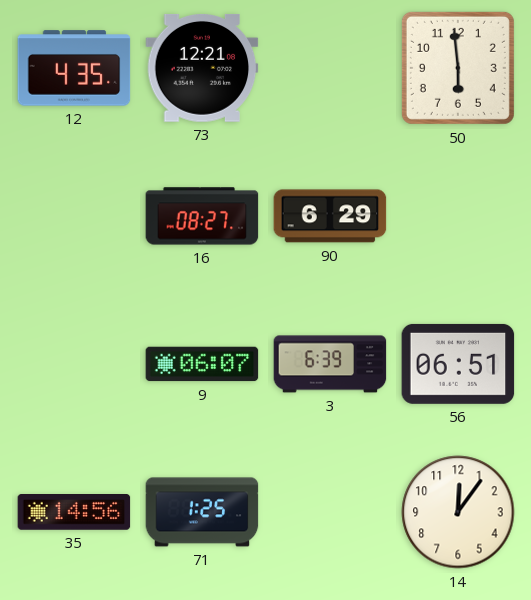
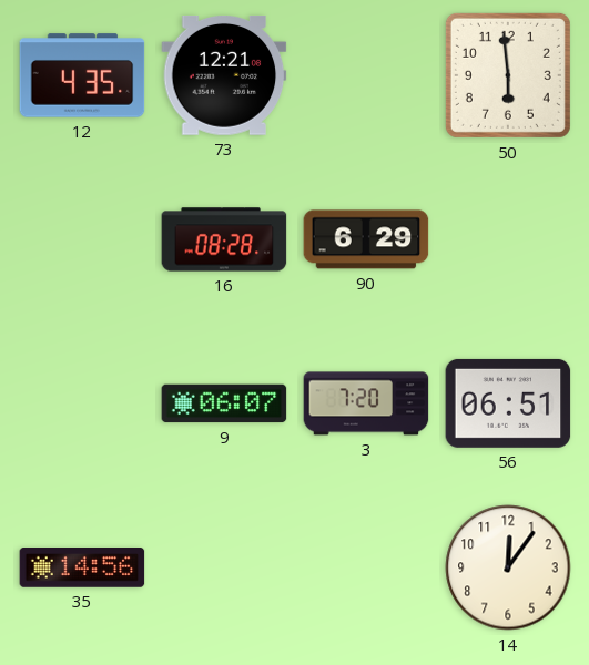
16: 08:27 -> 08:28
3: 6:39 -> 7:20
71: 1:25 -> none
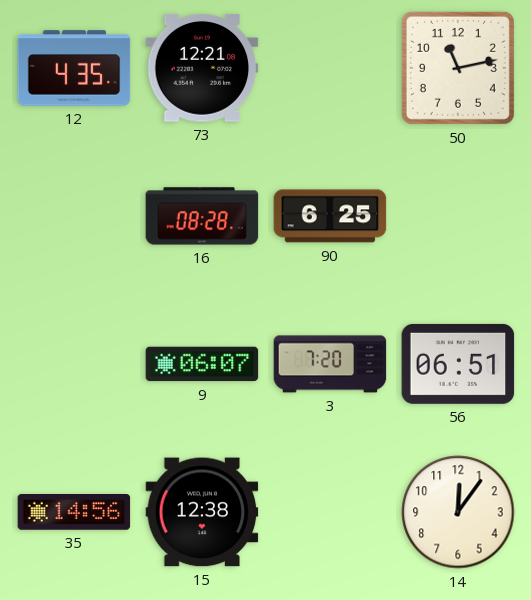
50: 5:59 -> 11:13
90: 6:29 -> 6:25
15: none -> 12:38
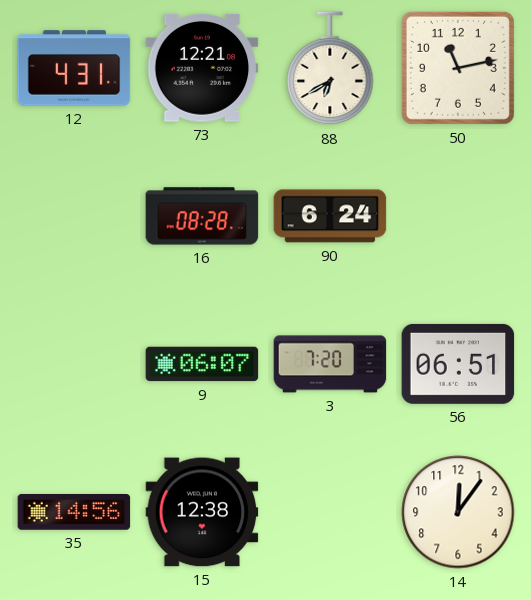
12: 4:35 -> 4:31
88: none -> 6:40
90: 6:25 -> 6:24
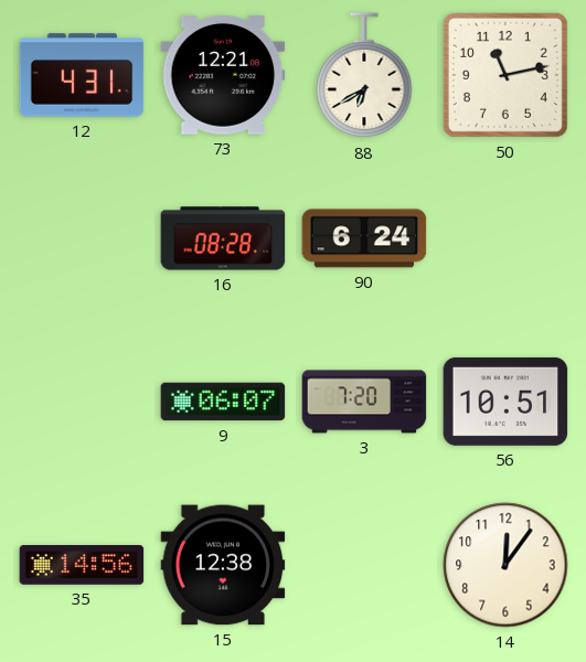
56: 06:51 -> 10:51
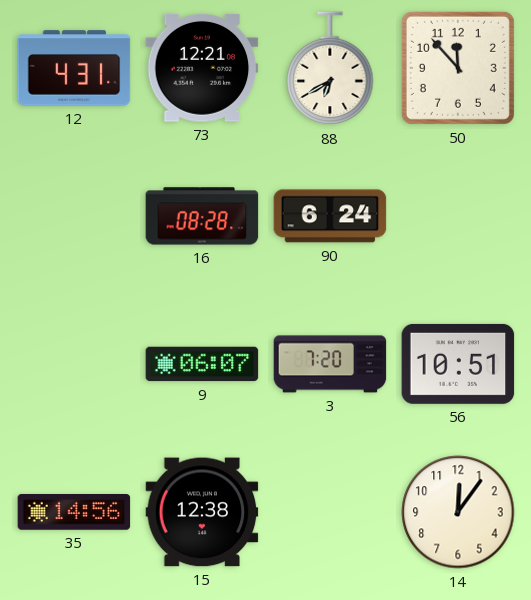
50: 11:13 -> 11:53
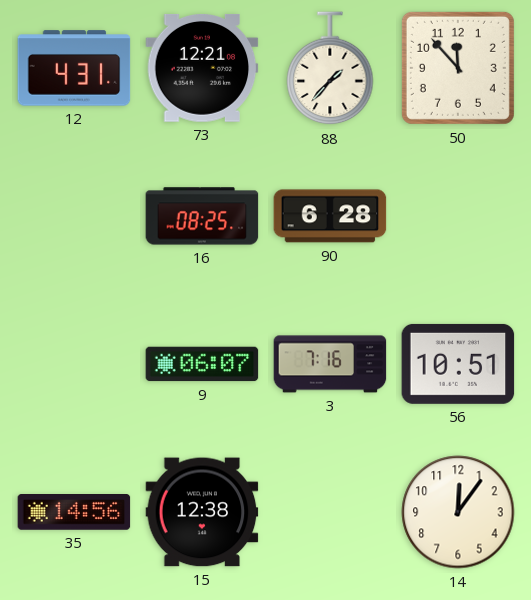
88: 6:40 -> 1:37
16: 08:28 -> 08:25
90: 6:24 -> 6:28
3: 7:20 -> 7:16
